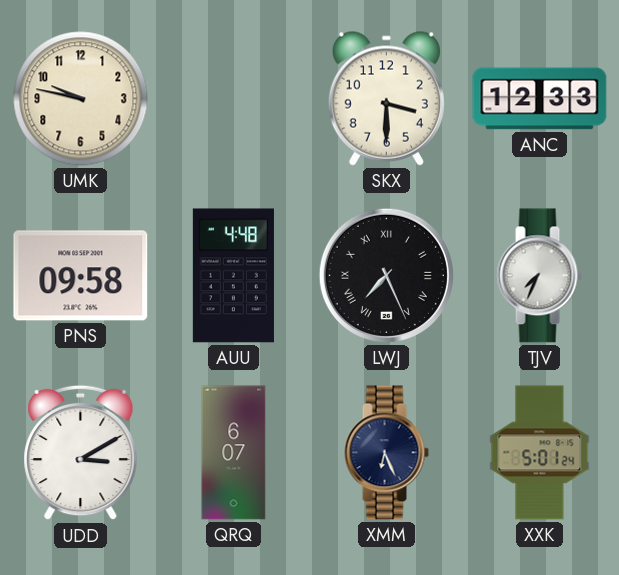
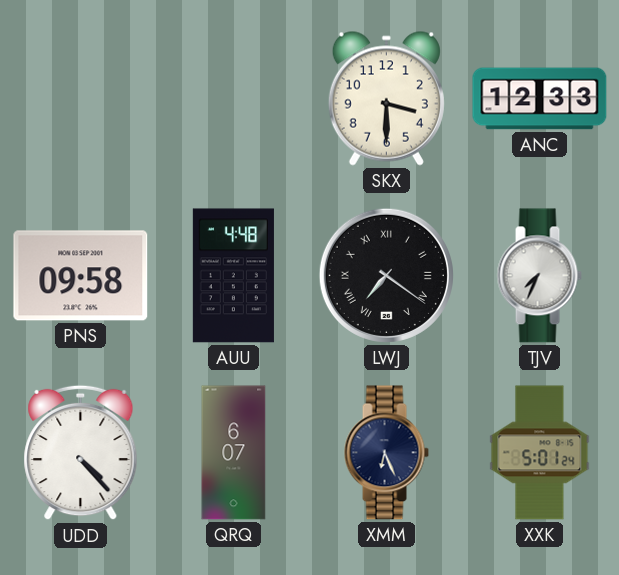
UMK: 9:47 -> none
LWJ: 7:26 -> 7:21
UDD: 3:10 -> 4:23
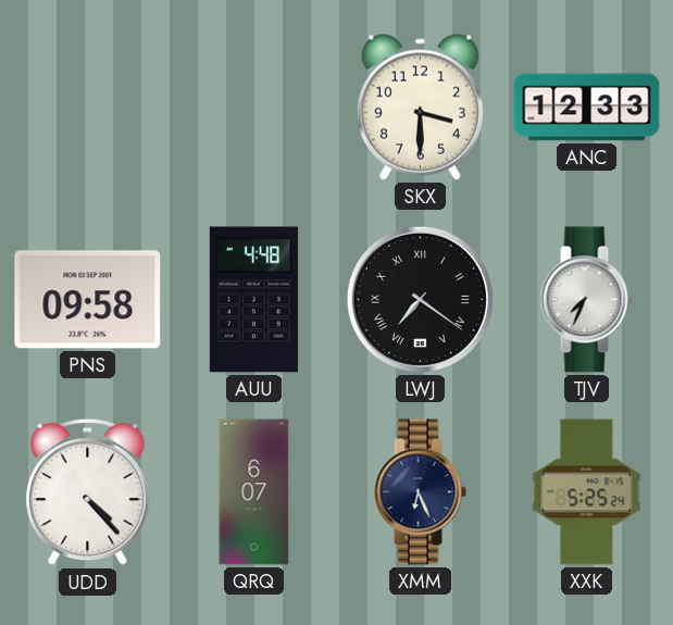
XXK: 5:01 -> 5:25
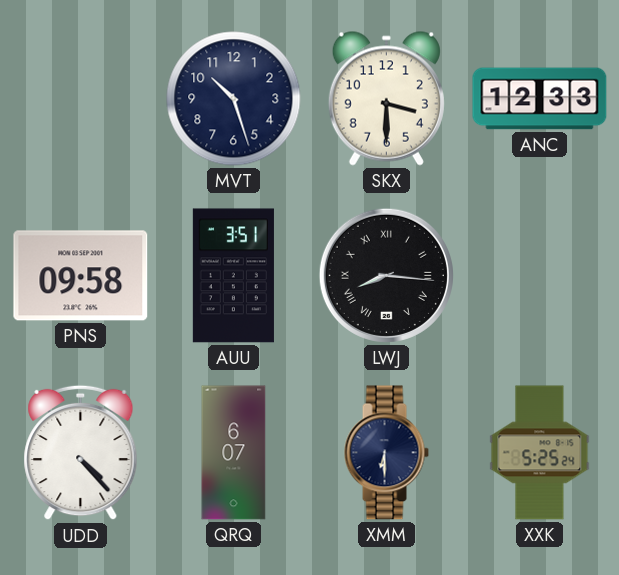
MVT: none -> 10:27
AUU: 4:48 -> 3:51
LWJ: 7:21 -> 8:16
TJV: 7:34 -> none
XMM: 6:26 -> 6:30
